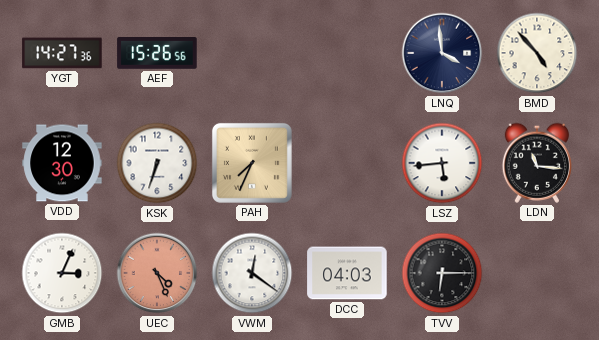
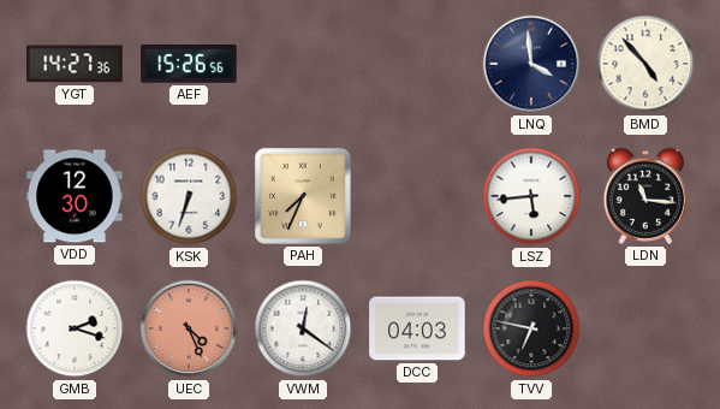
GMB: 3:04 -> 2:18
TVV: 6:15 -> 6:47
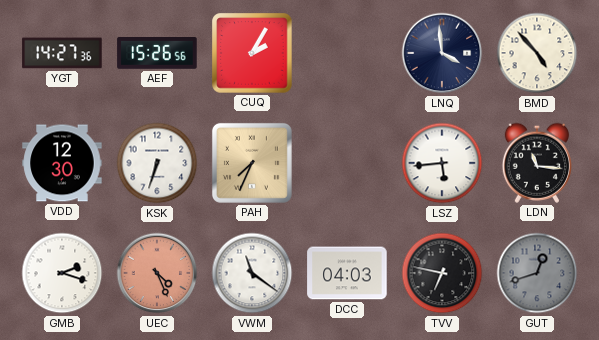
CUQ: none -> 2:05
VWM: 12:21 -> 11:21
GUT: none -> 12:42
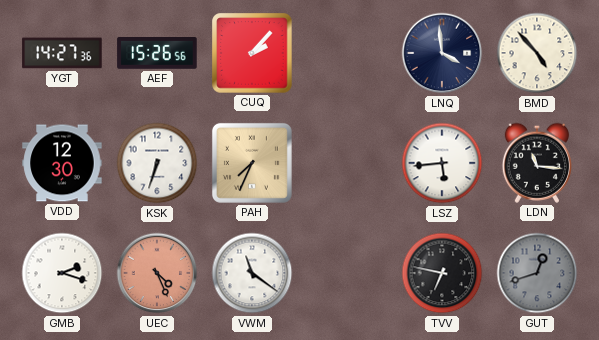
CUQ: 2:05 -> 2:07
DCC: 04:03 -> none
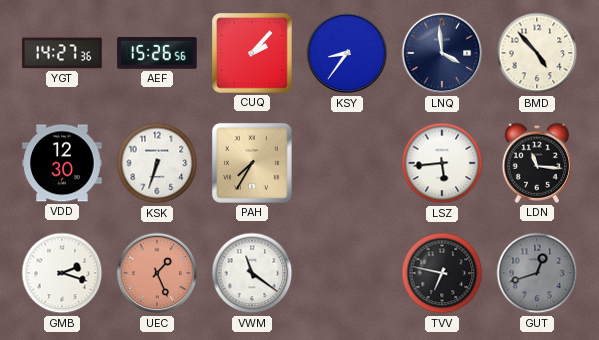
KSY: none -> 8:36
PAH: 7:34 -> 7:35
UEC: 4:26 -> 1:26
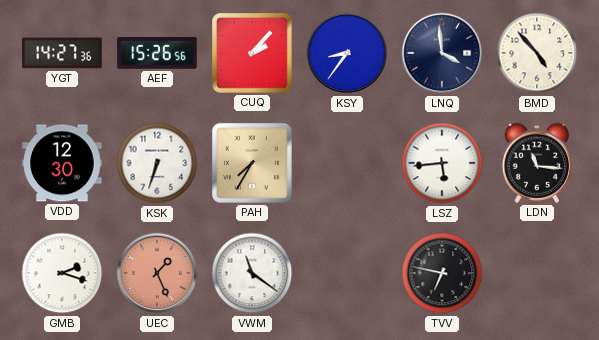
GUT: 12:42 -> none
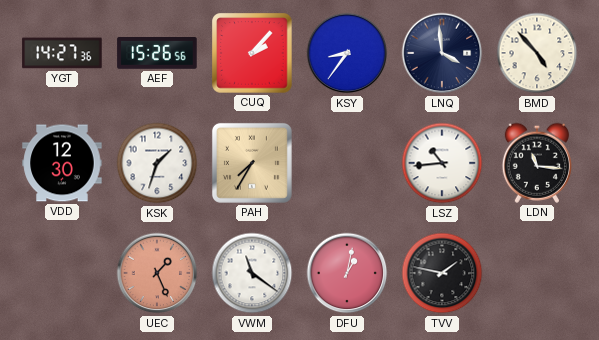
KSK: 6:33 -> 1:33
LSZ: 5:44 -> 10:44
GMB: 2:18 -> none
DFU: none -> 1:02
TVV: 6:47 -> 1:47
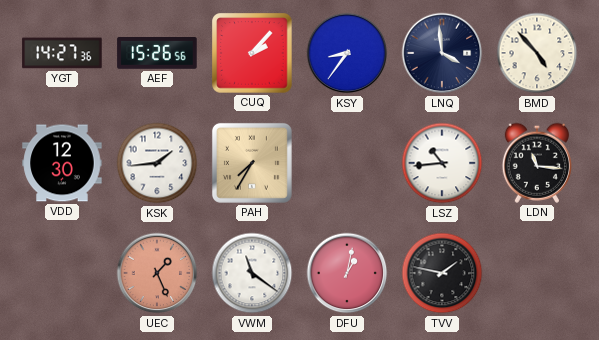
KSK: 1:33 -> 1:44
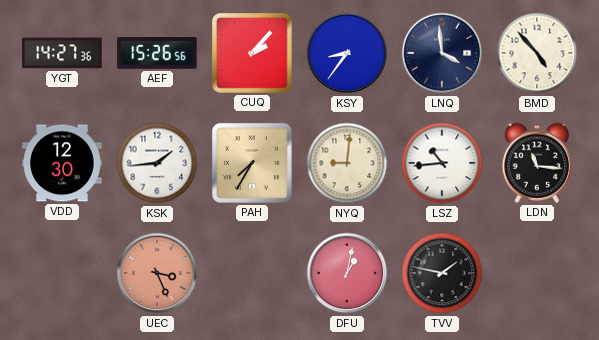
NYQ: none -> 9:01
UEC: 1:26 -> 3:26
VWM: 11:21 -> none
